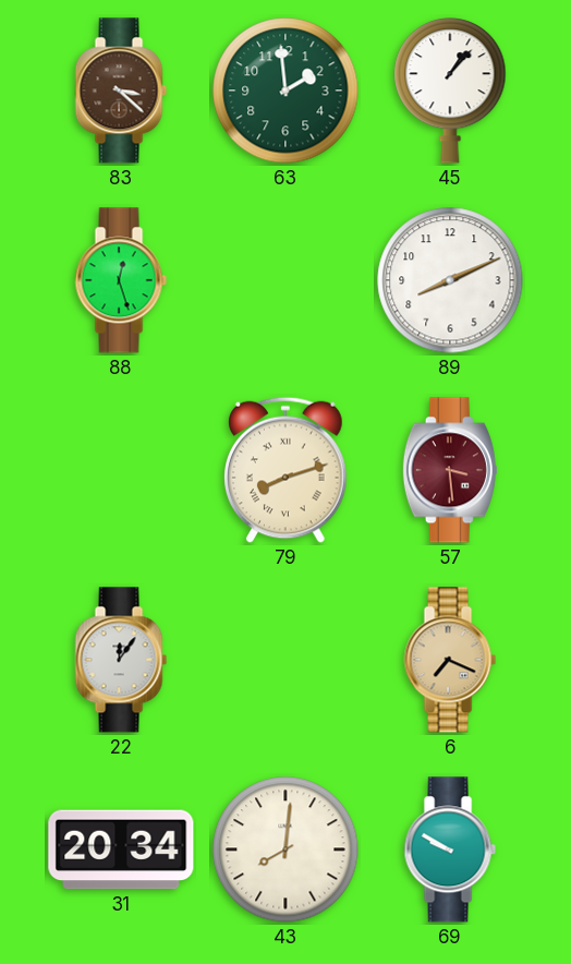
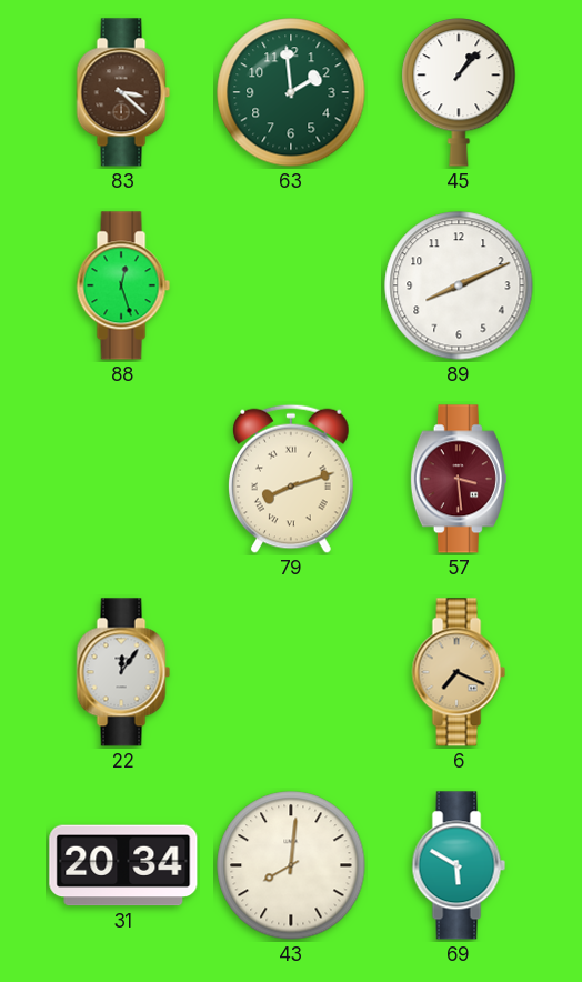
69: 9:50 -> 5:50
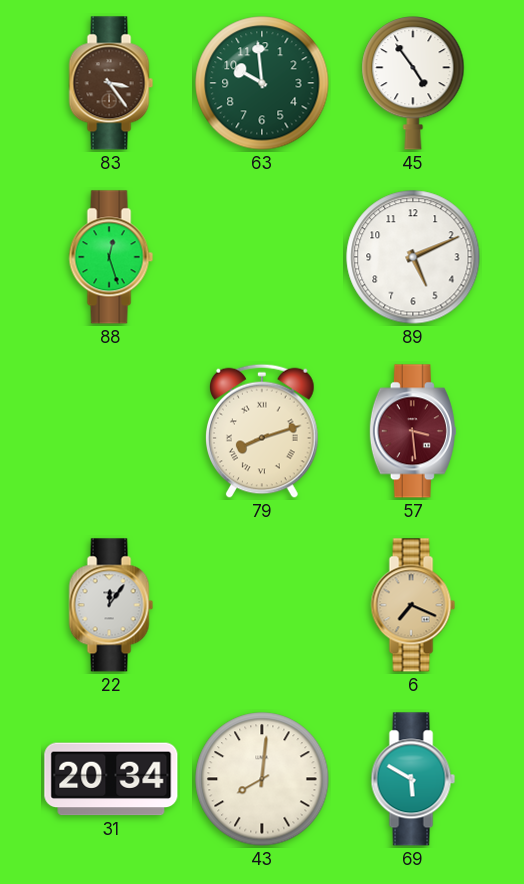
83: 3:22 -> 3:24
63: 1:59 -> 9:59
45: 1:07 -> 4:54
89: 8:11 -> 5:11
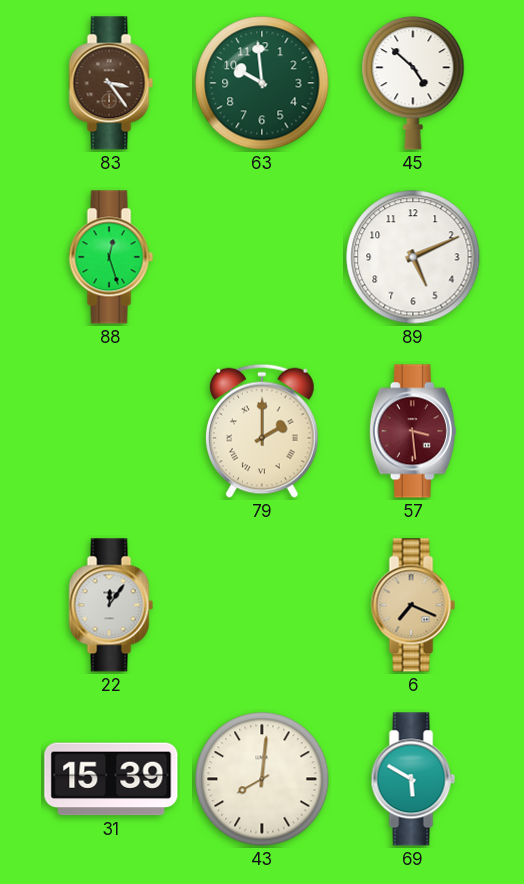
45: 4:54 -> 4:52
79: 8:12 -> 2:00
31: 20:34 -> 15:39
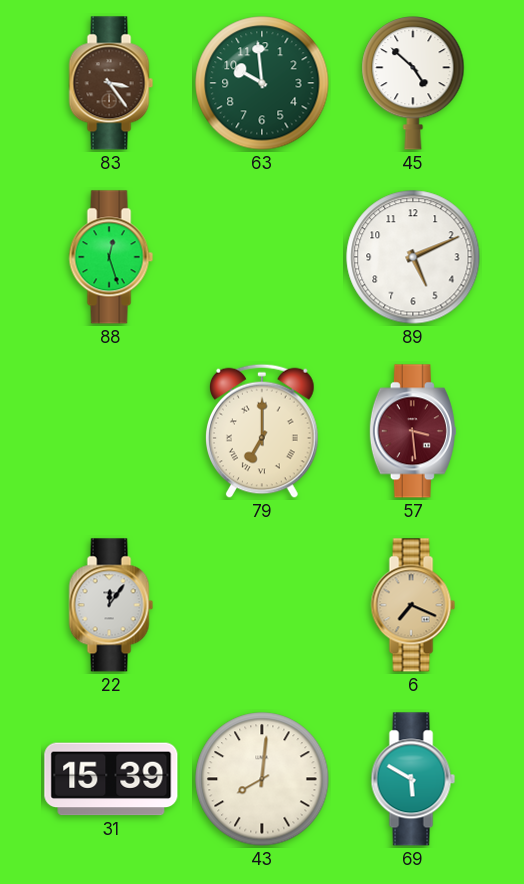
79: 2:00 -> 7:00
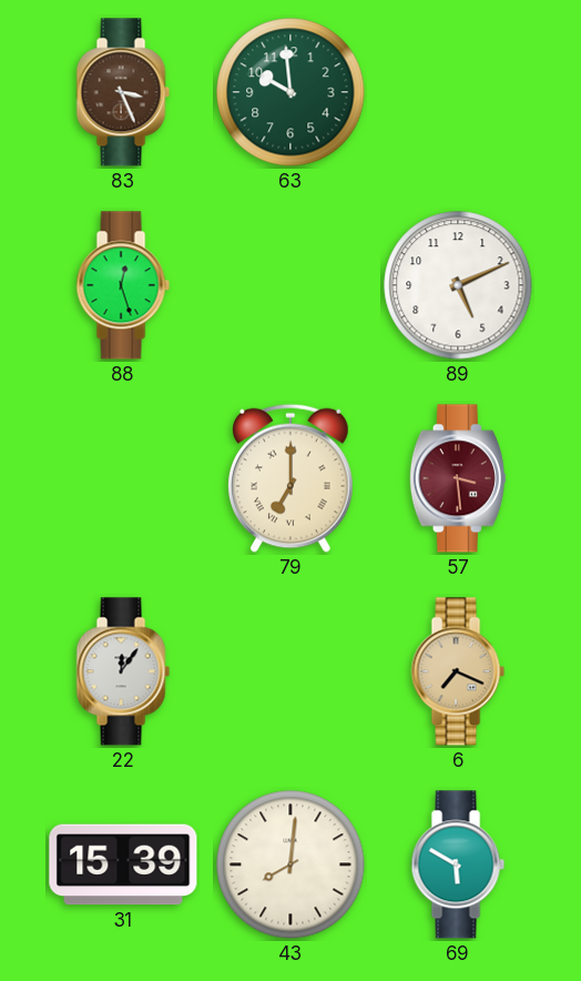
83: 3:24 -> 3:26
45: 4:52 -> none
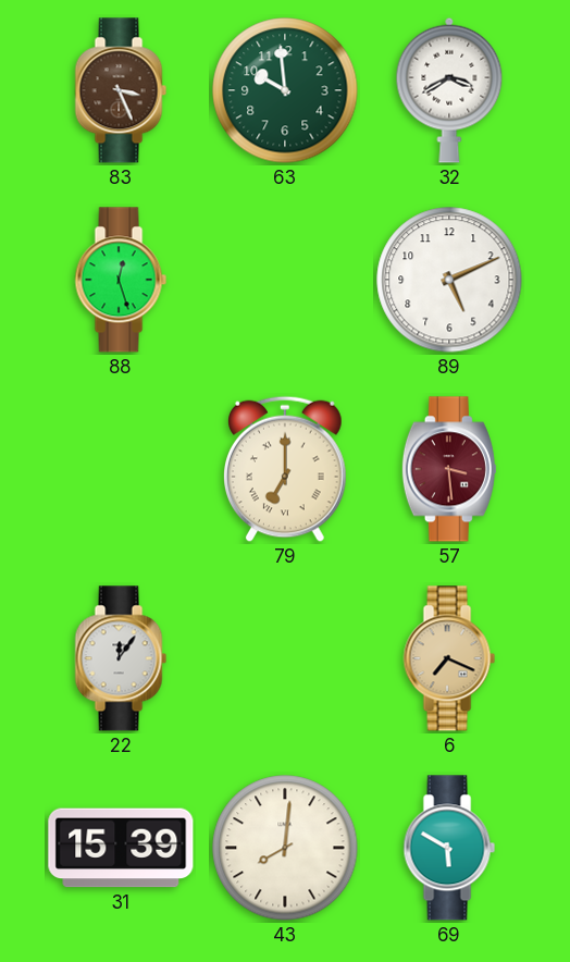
32: none -> 3:40
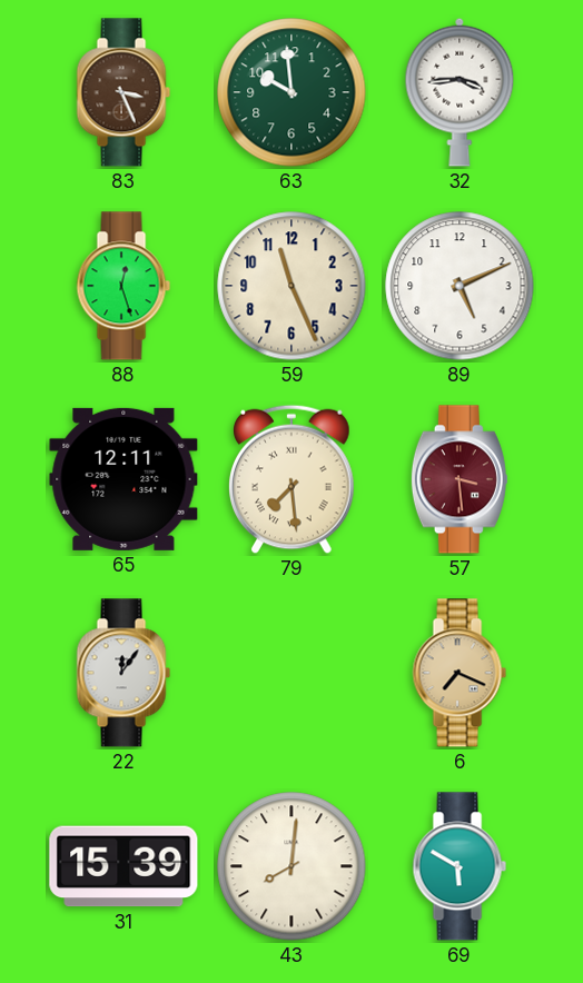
32: 3:40 -> 3:44
59: none -> 11:26
65: none -> 12:11
79: 7:00 -> 7:29
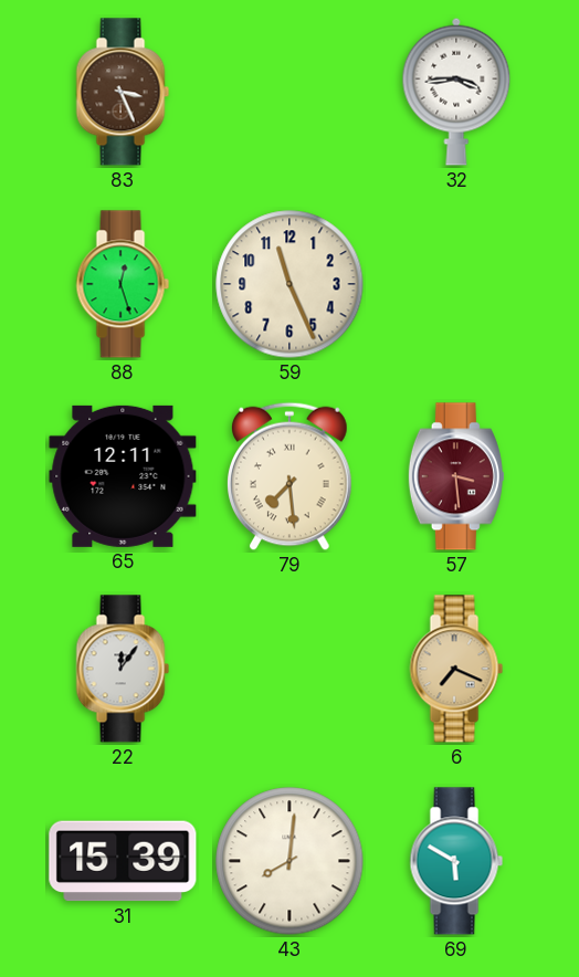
63: 9:59 -> none
89: 5:11 -> none
